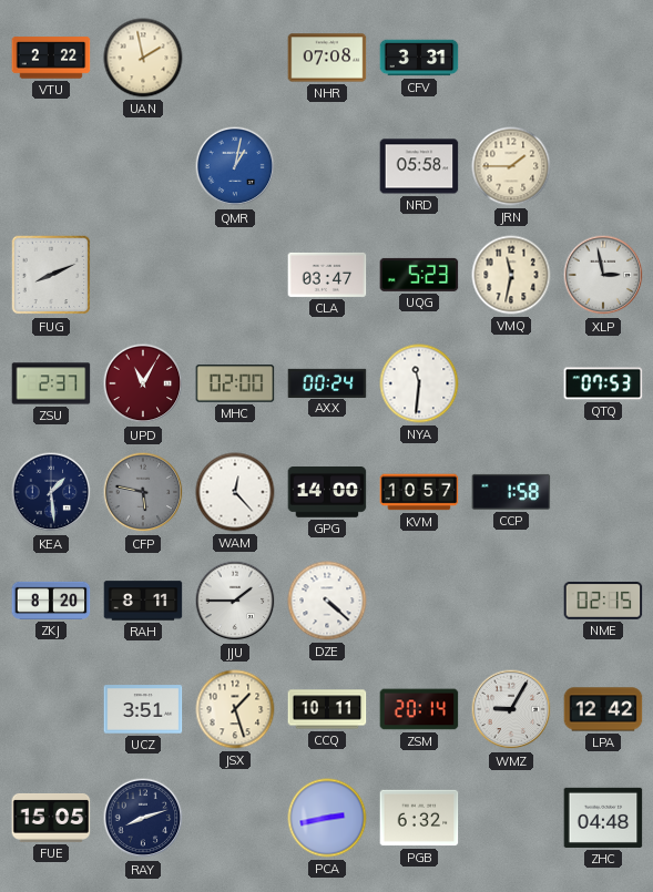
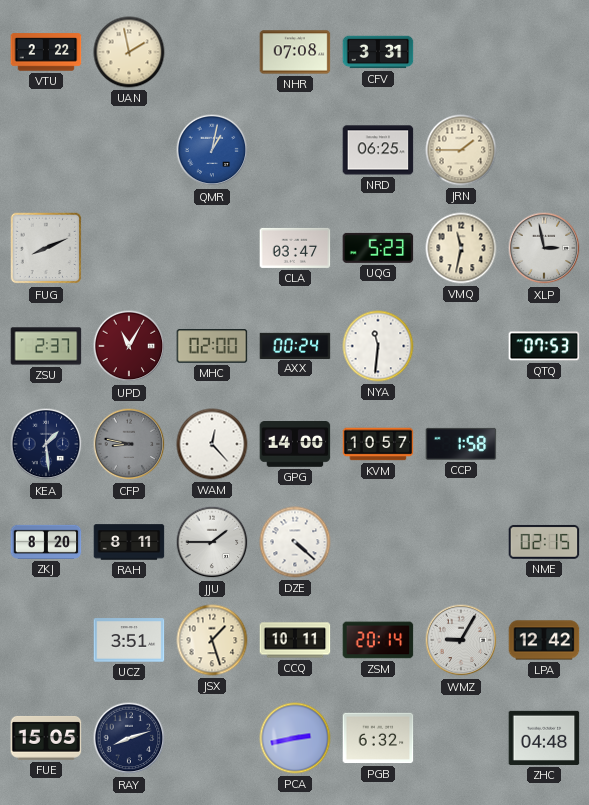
NRD: 05:58 -> 06:25
CFP: 5:47 -> 8:47
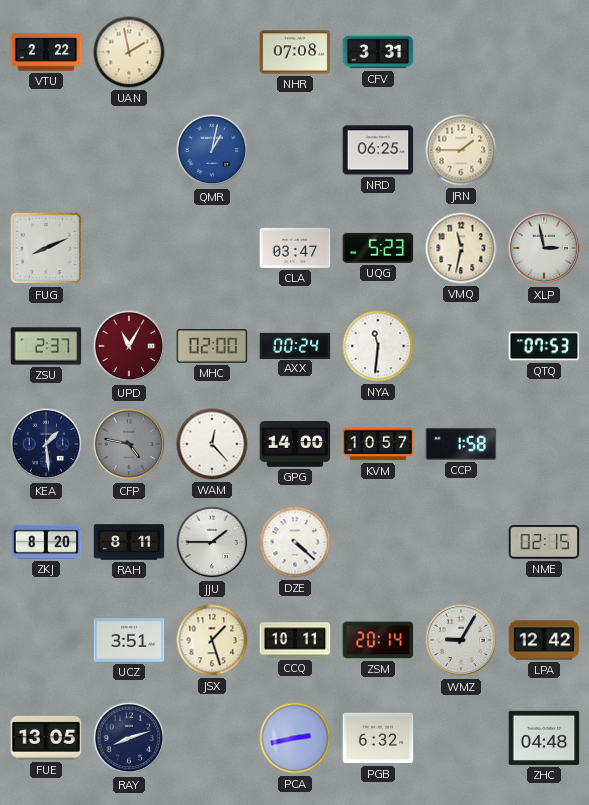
CFP: 8:47 -> 4:47
FUE: 15:05 -> 13:05
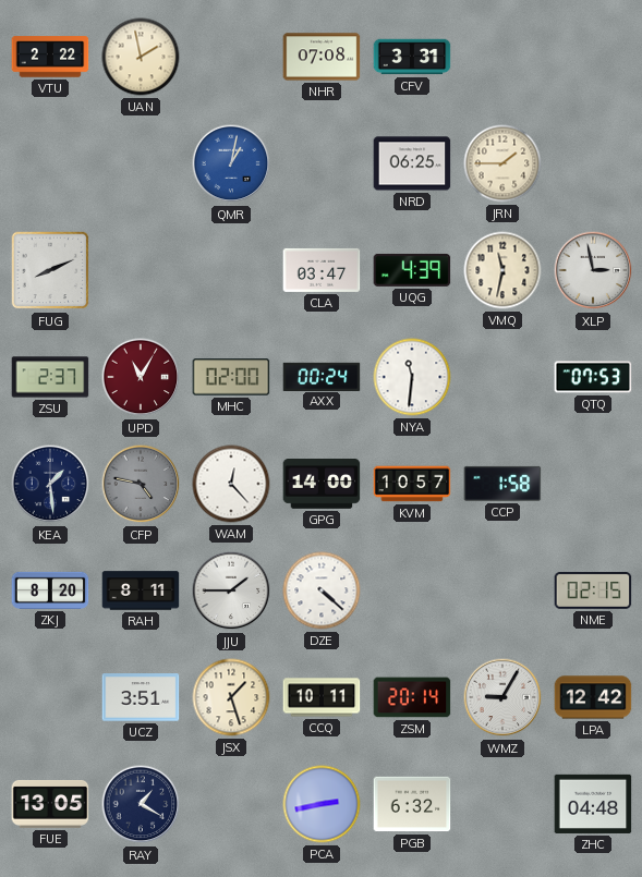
UQG: 5:23 -> 4:39
RAY: 8:12 -> 1:20
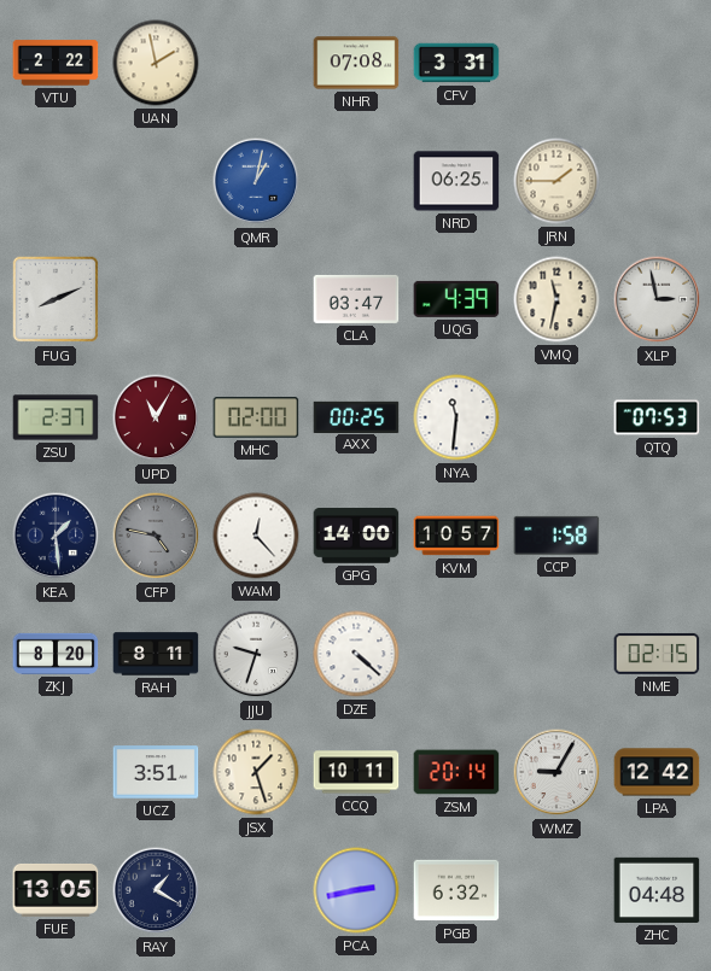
AXX: 00:24 -> 00:25
JJU: 1:45 -> 9:33
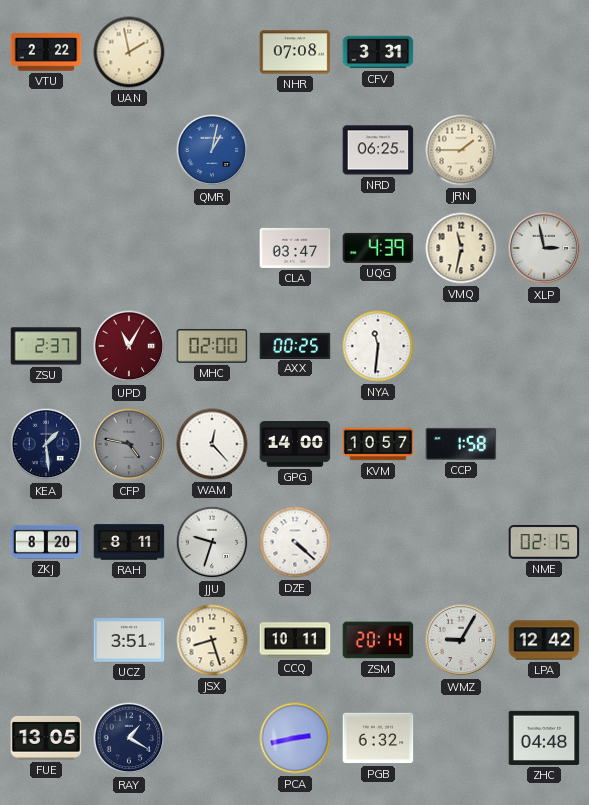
FUG: 8:11 -> none
QTQ: 07:53 -> none
JSX: 1:27 -> 8:27
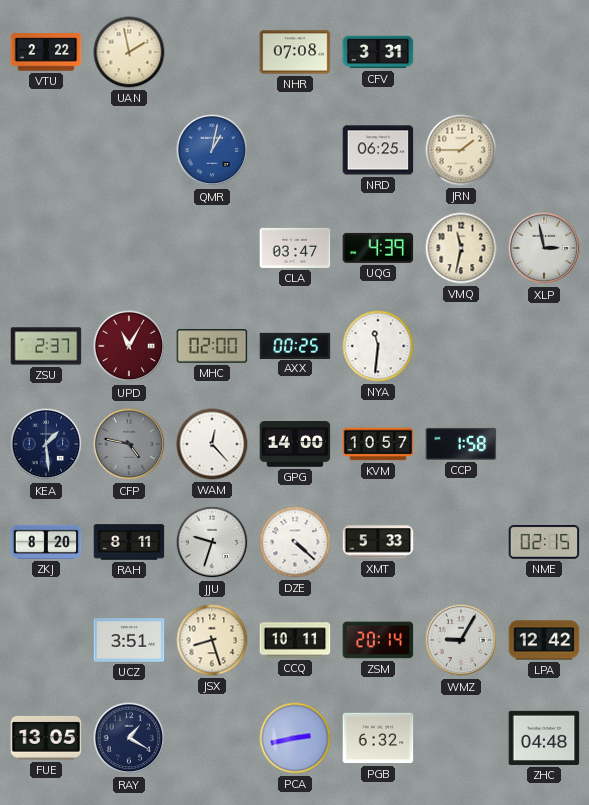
XMT: none -> 5:33
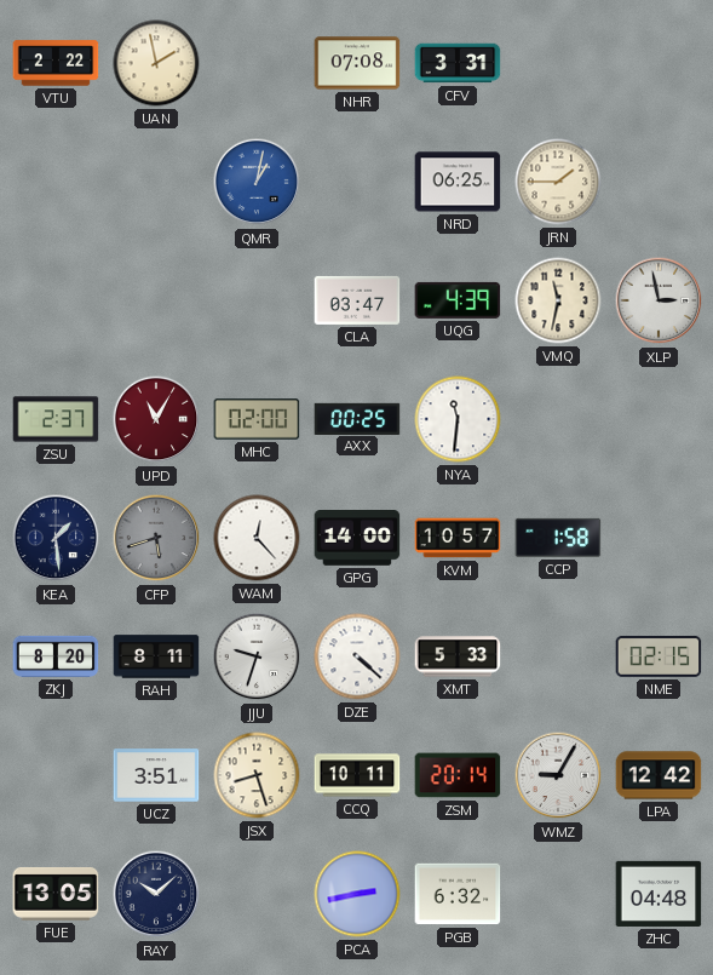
CFP: 4:47 -> 5:42
RAY: 1:20 -> 10:08
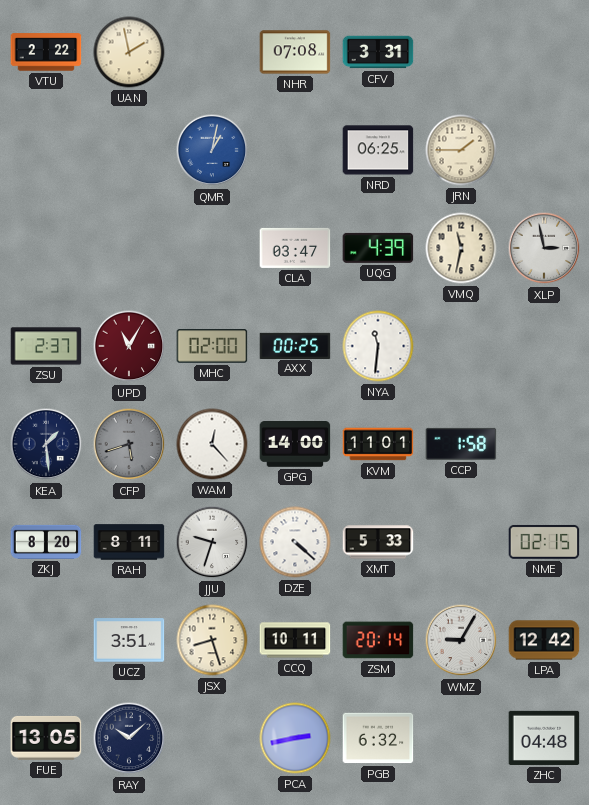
KVM: 10:57 -> 11:01
